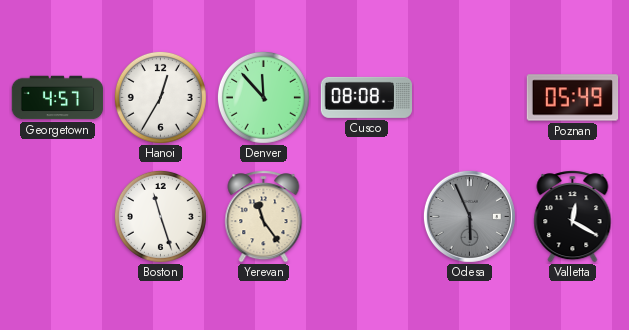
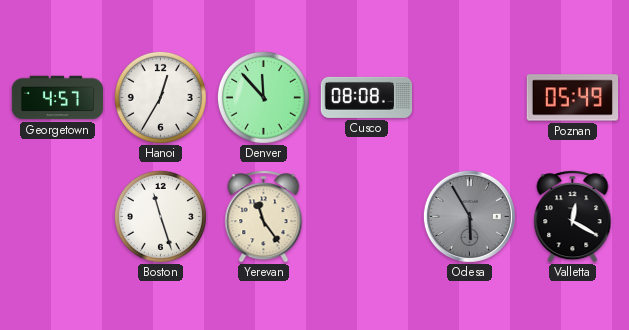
Odesa: 5:56 -> 5:55
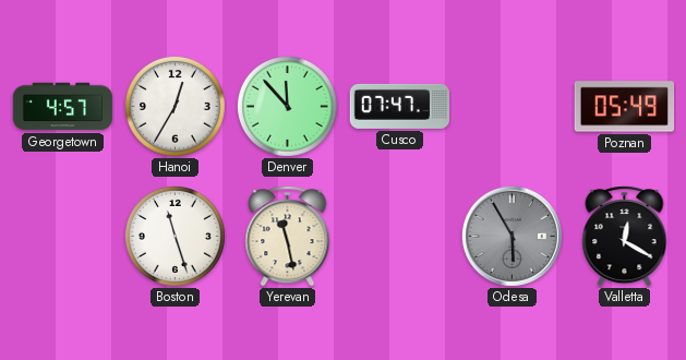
Cusco: 08:08 -> 07:47
Yerevan: 11:24 -> 11:28
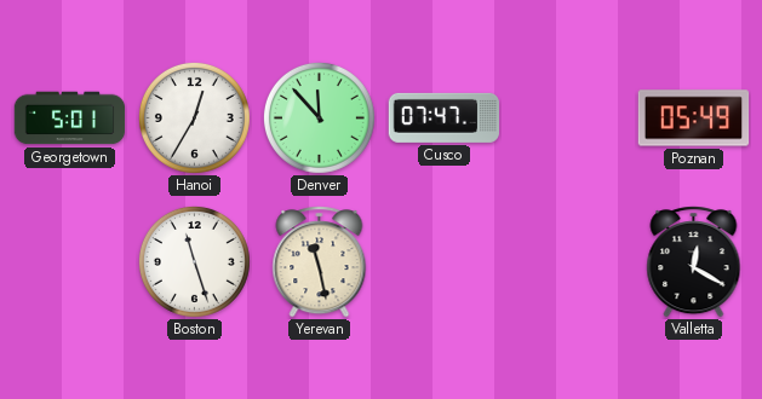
Georgetown: 4:57 -> 5:01
Odesa: 5:55 -> none
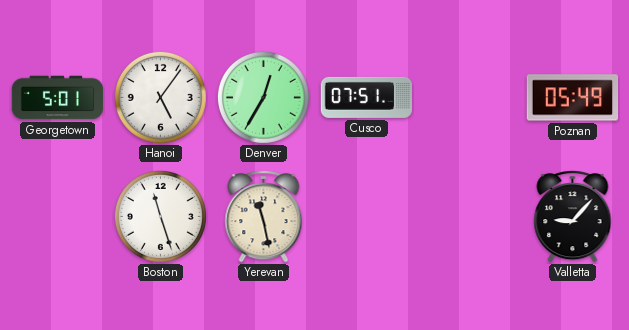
Hanoi: 12:35 -> 5:06
Denver: 11:53 -> 12:35
Cusco: 07:47 -> 07:51
Valletta: 12:20 -> 9:07
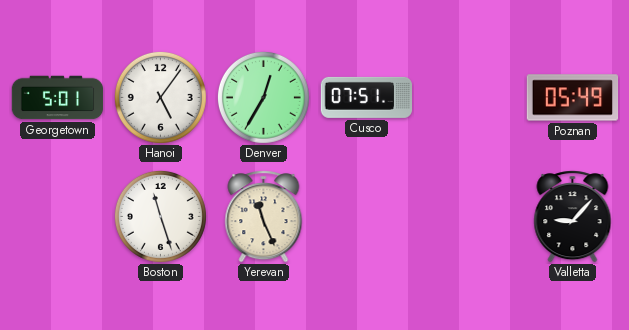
Yerevan: 11:28 -> 11:26
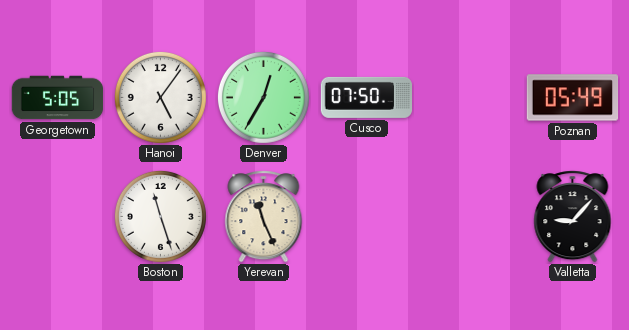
Georgetown: 5:01 -> 5:05
Cusco: 07:51 -> 07:50
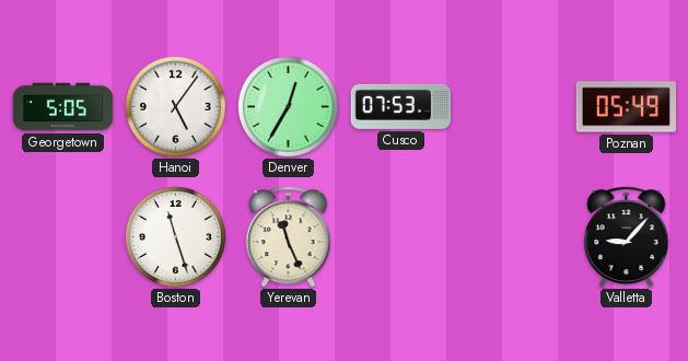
Cusco: 07:50 -> 07:53
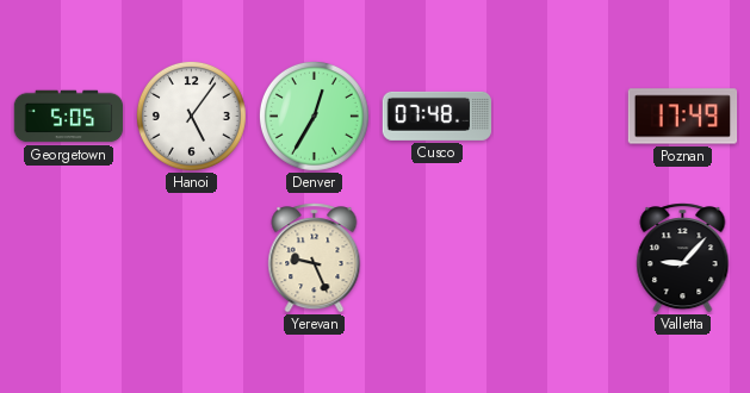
Cusco: 07:53 -> 07:48
Poznan: 05:49 -> 17:49
Boston: 11:27 -> none
Yerevan: 11:26 -> 9:26
